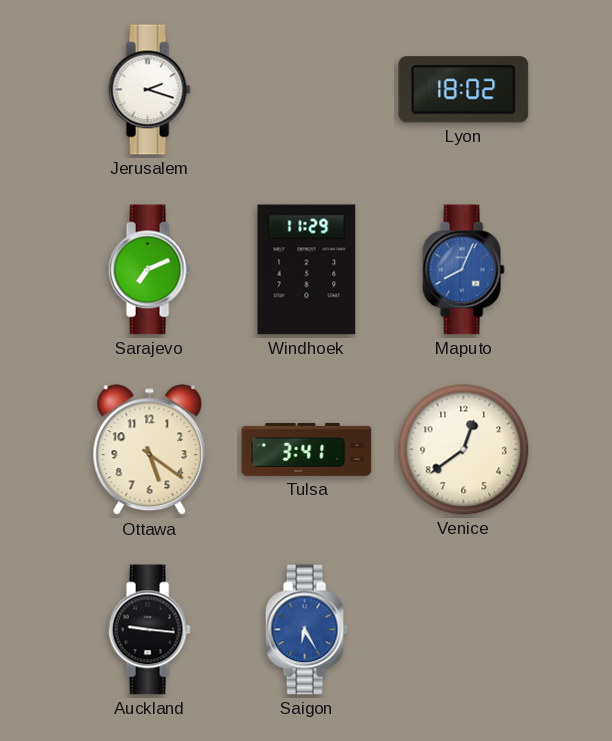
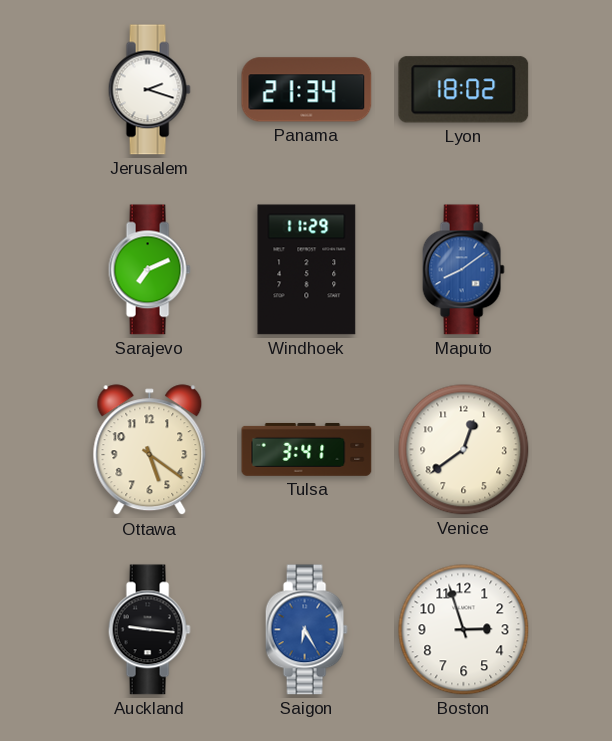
Panama: none -> 21:34
Maputo: 8:04 -> 8:09
Boston: none -> 2:57
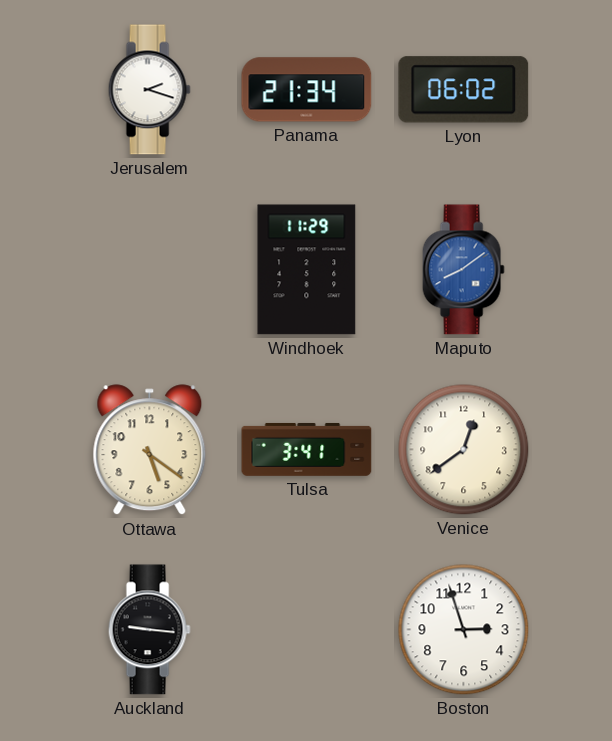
Lyon: 18:02 -> 06:02
Sarajevo: 7:11 -> none
Saigon: 6:25 -> none
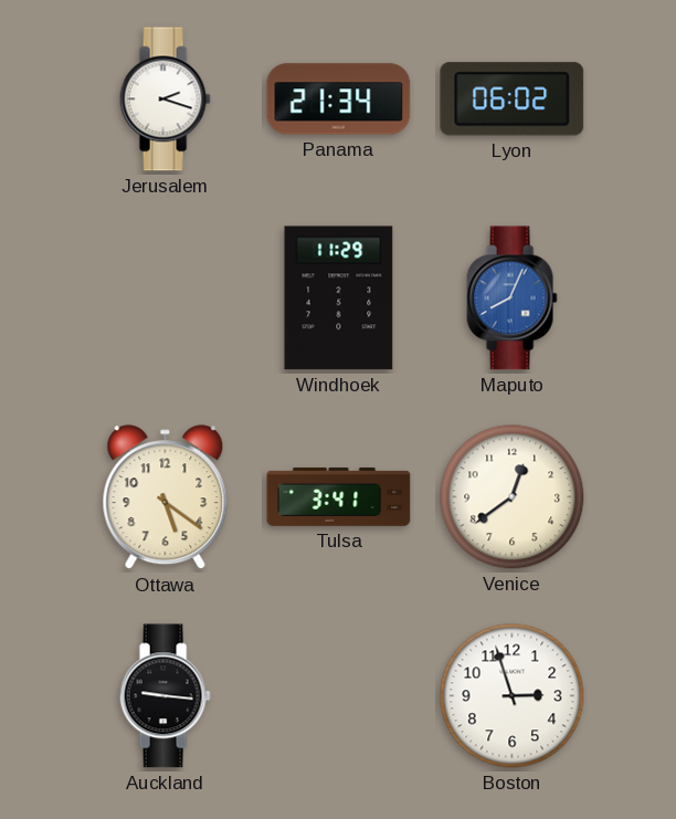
Maputo: 8:09 -> 8:04
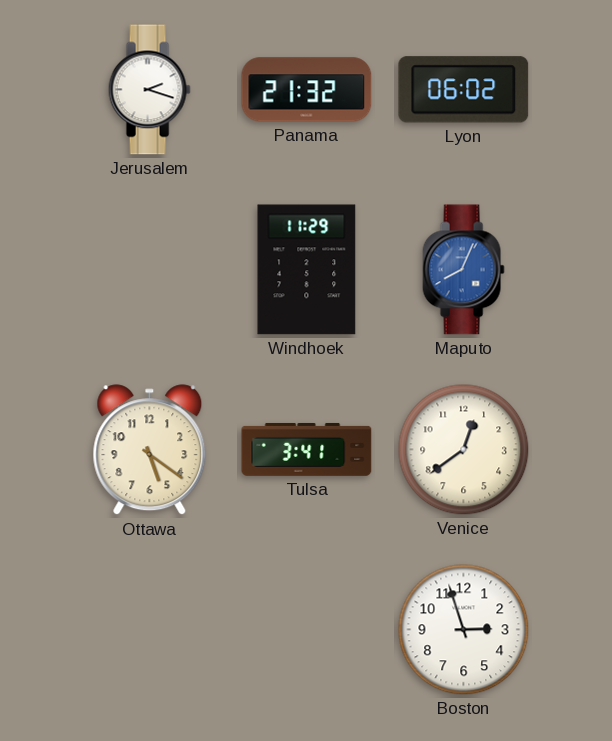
Panama: 21:34 -> 21:32
Auckland: 9:16 -> none
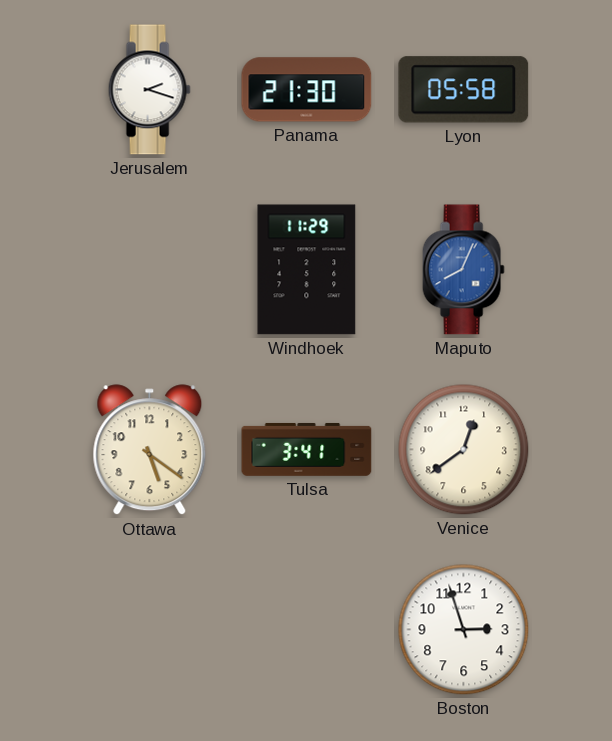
Panama: 21:32 -> 21:30
Lyon: 06:02 -> 05:58
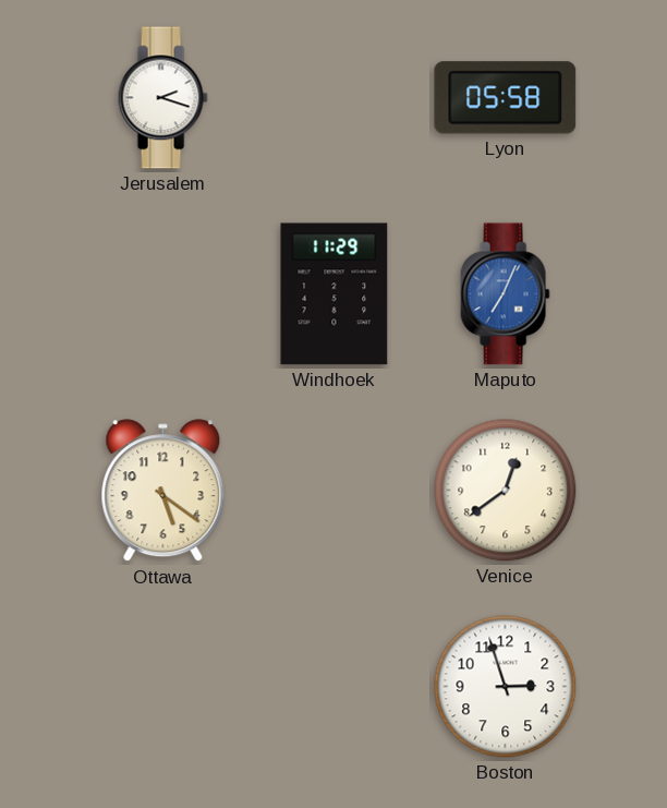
Panama: 21:30 -> none
Maputo: 8:04 -> 7:04
Tulsa: 3:41 -> none
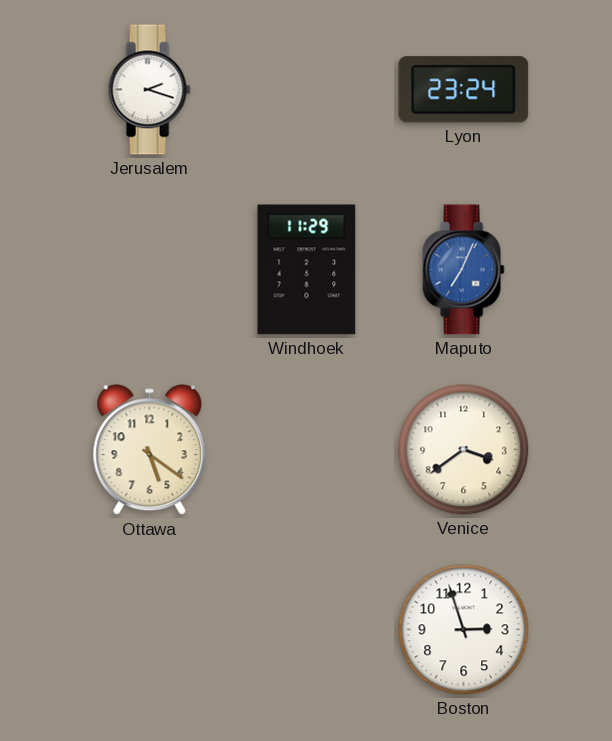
Lyon: 05:58 -> 23:24
Venice: 12:39 -> 3:39
